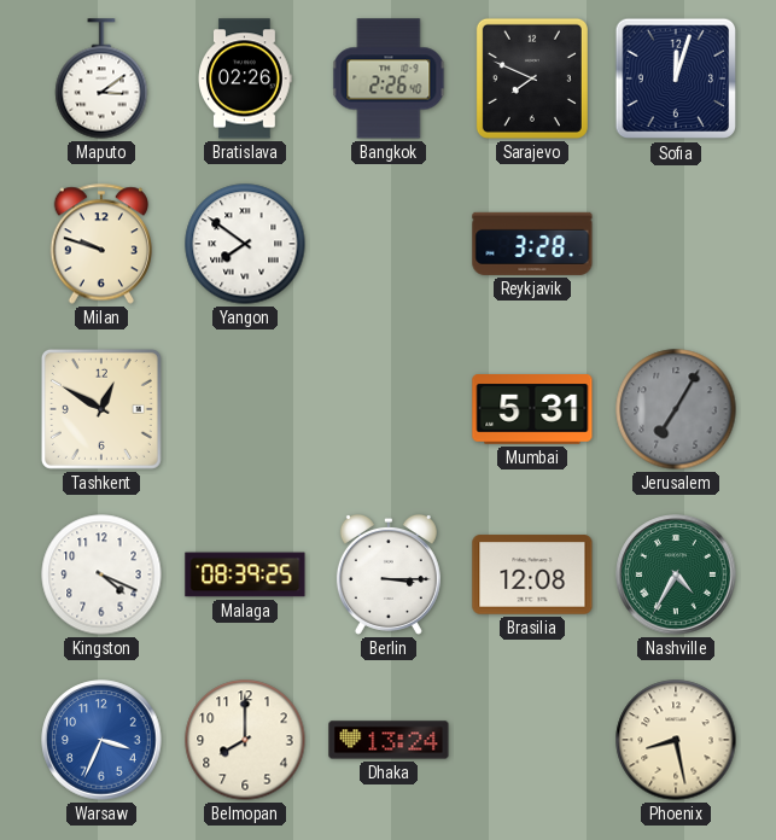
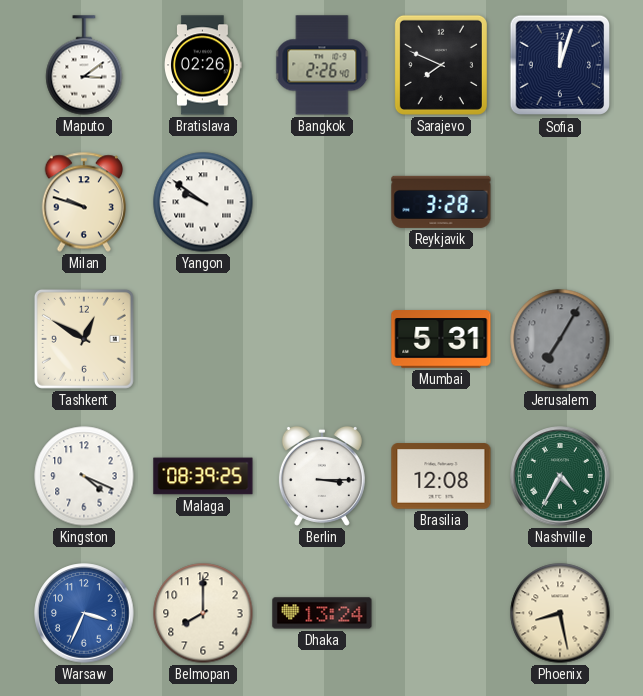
Yangon: 7:51 -> 9:51
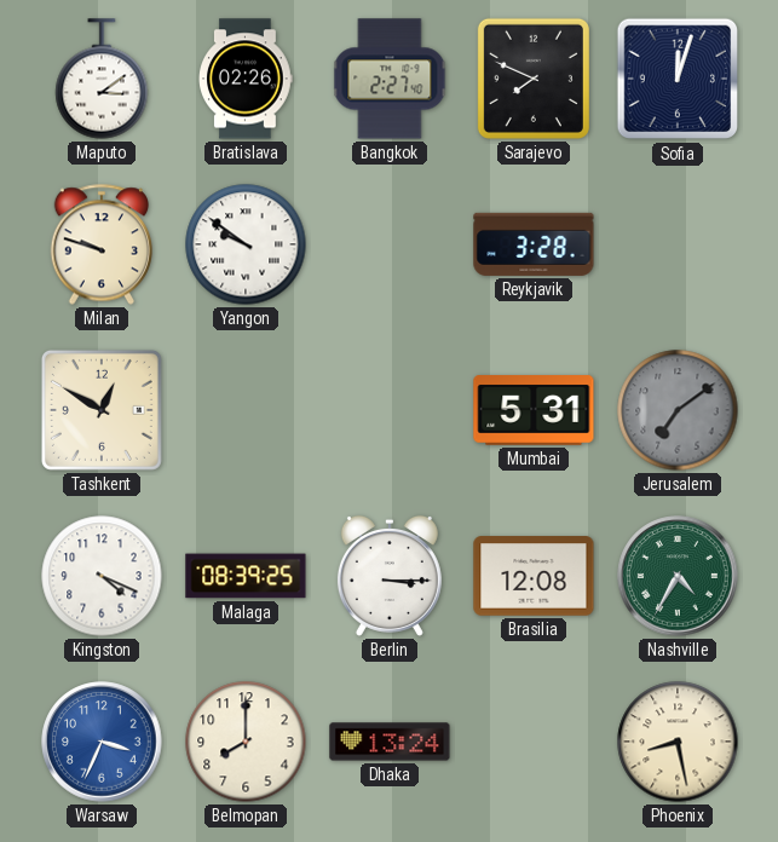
Bangkok: 2:26 -> 2:27
Jerusalem: 7:05 -> 7:09
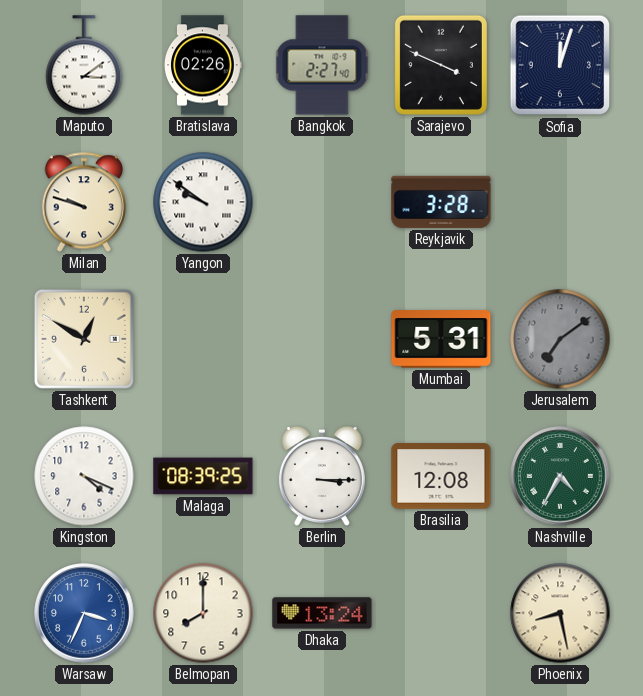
Sarajevo: 7:49 -> 3:49
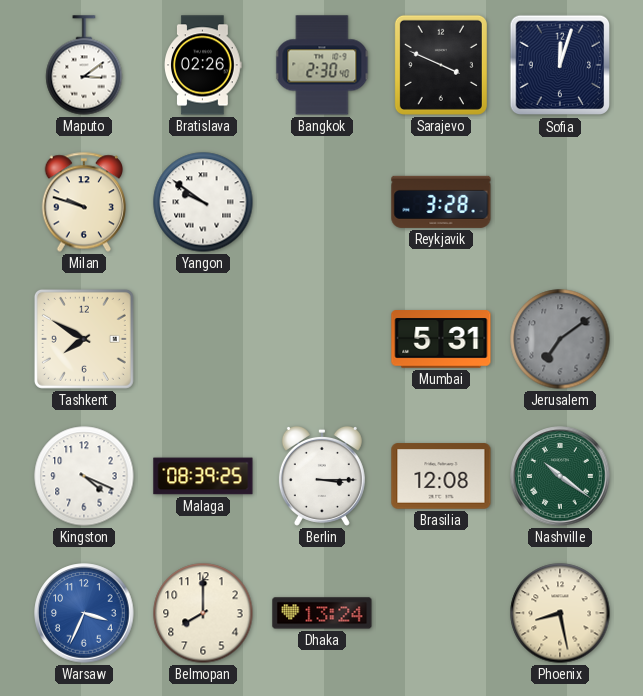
Bangkok: 2:27 -> 2:30
Tashkent: 12:50 -> 7:50
Nashville: 4:35 -> 10:21
